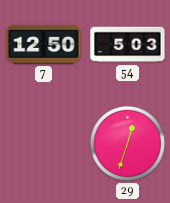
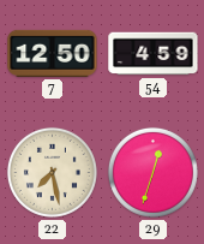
54: 5:03 -> 4:59
22: none -> 7:28
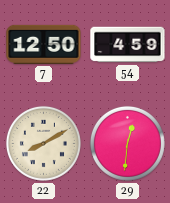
22: 7:28 -> 8:10
29: 12:33 -> 12:31
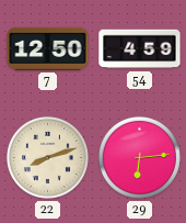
22: 8:10 -> 8:12
29: 12:31 -> 6:14
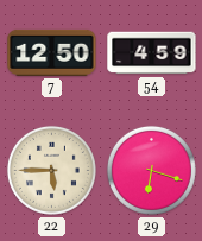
22: 8:12 -> 5:45
29: 6:14 -> 6:18
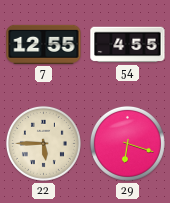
7: 12:50 -> 12:55
54: 4:59 -> 4:55
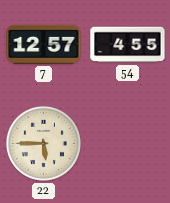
7: 12:55 -> 12:57
29: 6:18 -> none
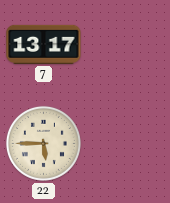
7: 12:57 -> 13:17
54: 4:55 -> none
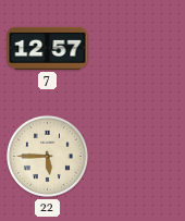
7: 13:17 -> 12:57
